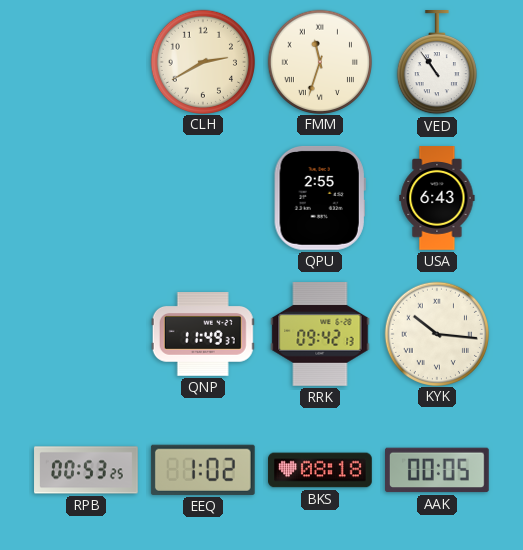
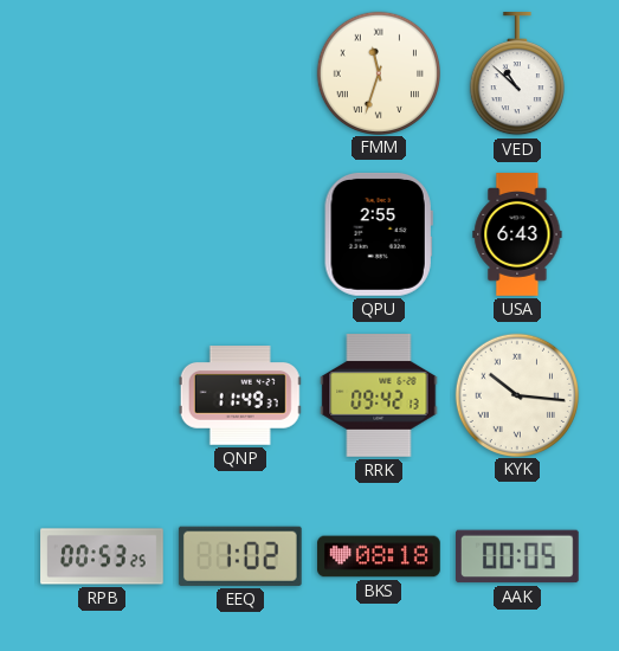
CLH: 2:40 -> none
VED: 10:54 -> 10:52
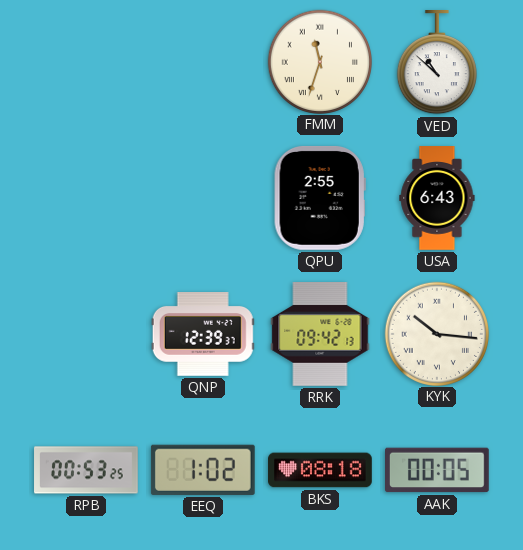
QNP: 11:49 -> 12:39
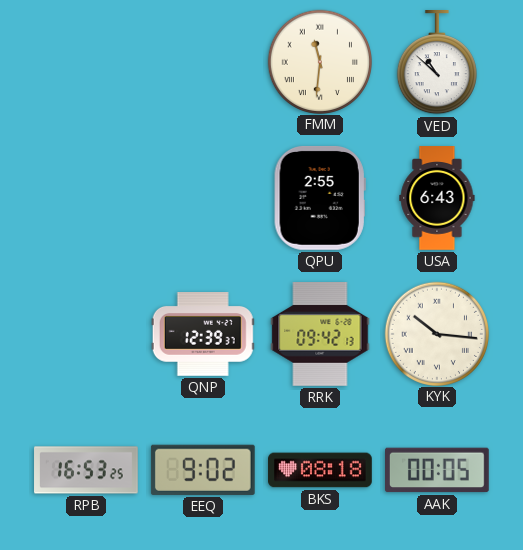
FMM: 11:33 -> 11:31
RPB: 00:53 -> 16:53
EEQ: 1:02 -> 9:02
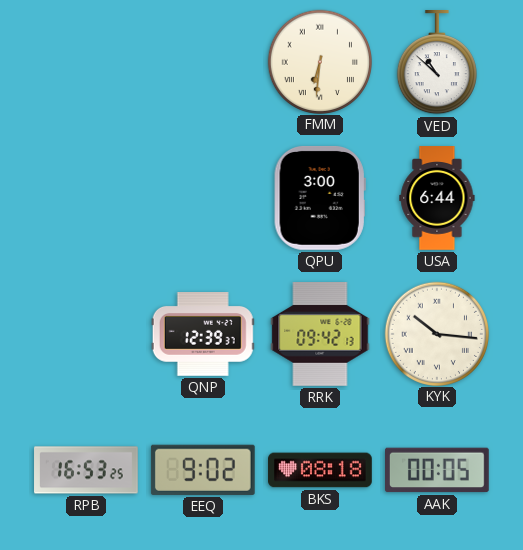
FMM: 11:31 -> 6:31
QPU: 2:55 -> 3:00
USA: 6:43 -> 6:44
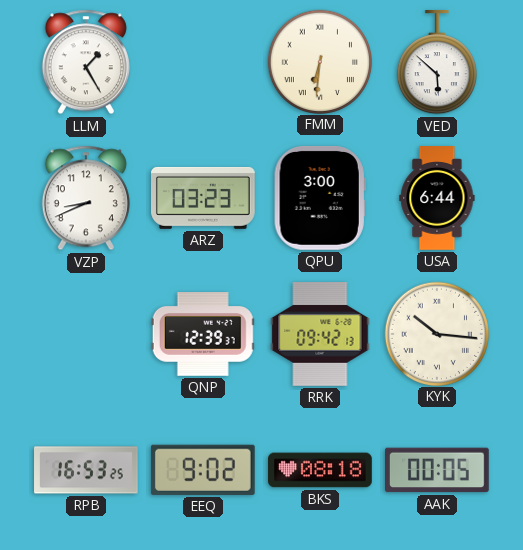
LLM: none -> 1:25
VED: 10:52 -> 5:52
VZP: none -> 8:41
ARZ: none -> 03:23
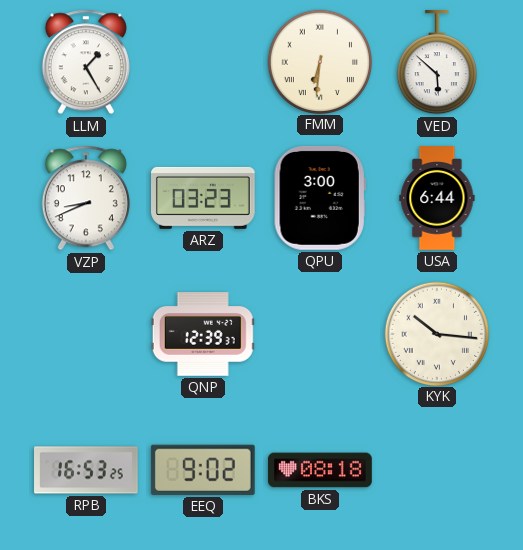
RRK: 09:42 -> none
AAK: 00:05 -> none
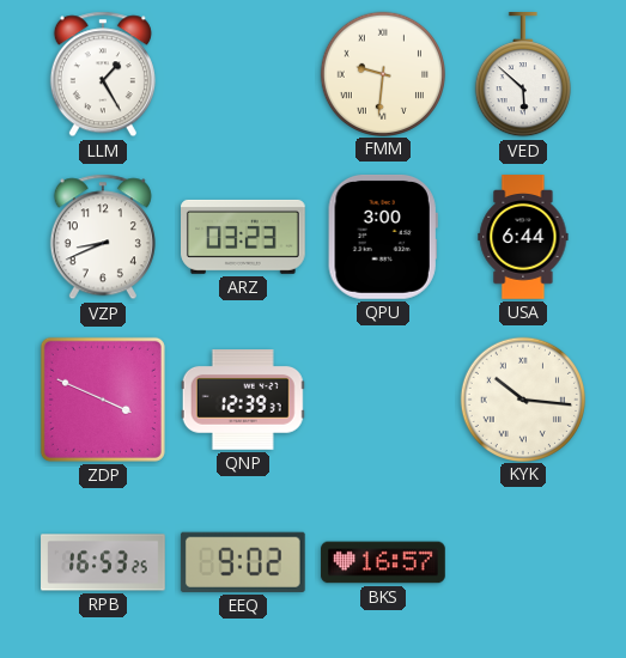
FMM: 6:31 -> 9:31
ZDP: none -> 3:49
BKS: 08:18 -> 16:57
